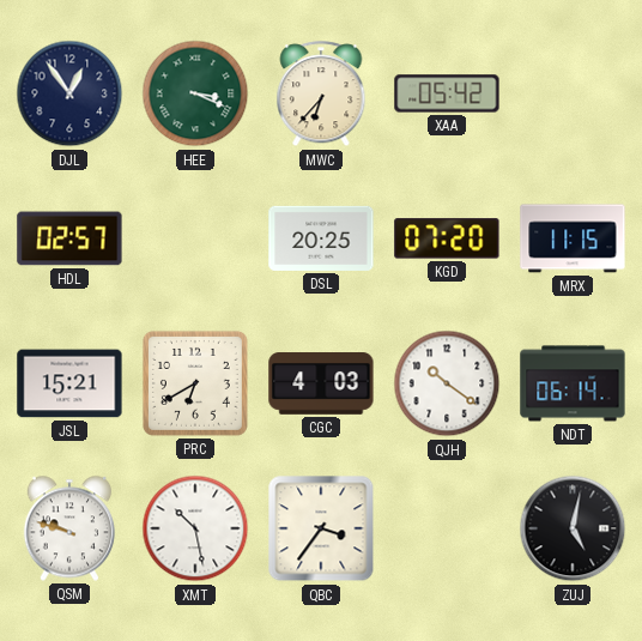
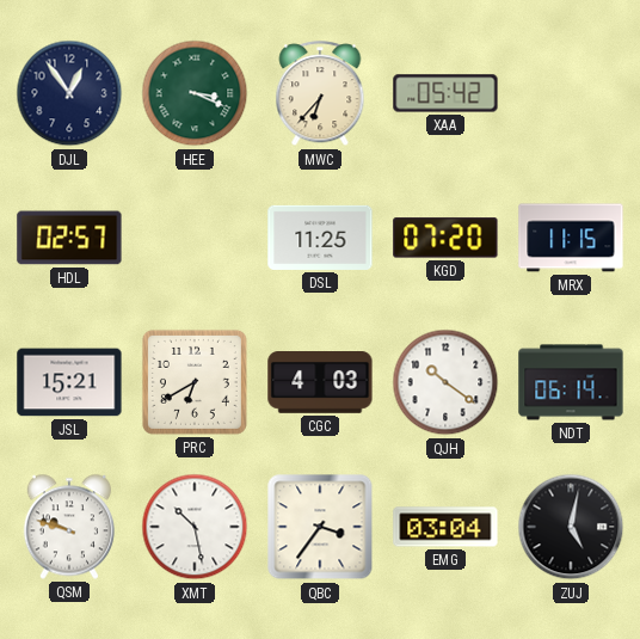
DSL: 20:25 -> 11:25
EMG: none -> 03:04
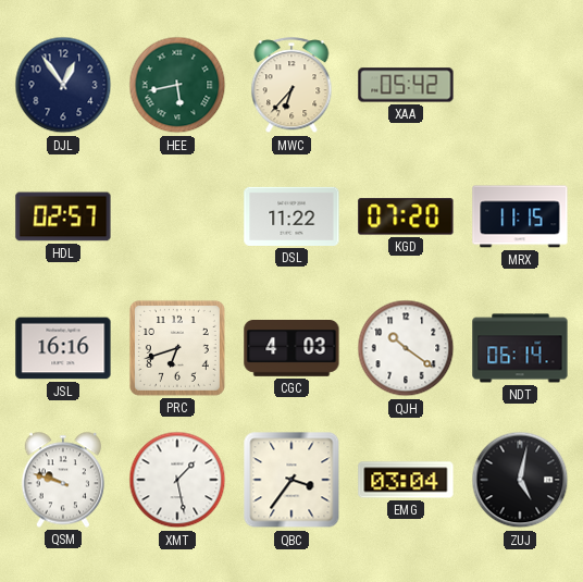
HEE: 3:19 -> 5:43
DSL: 11:25 -> 11:22
JSL: 15:21 -> 16:16
PRC: 6:40 -> 6:42
XMT: 10:28 -> 1:28
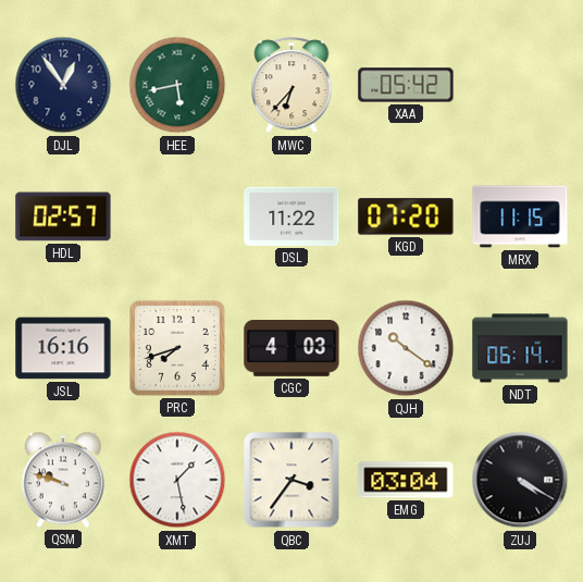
PRC: 6:42 -> 7:42
ZUJ: 5:02 -> 4:20
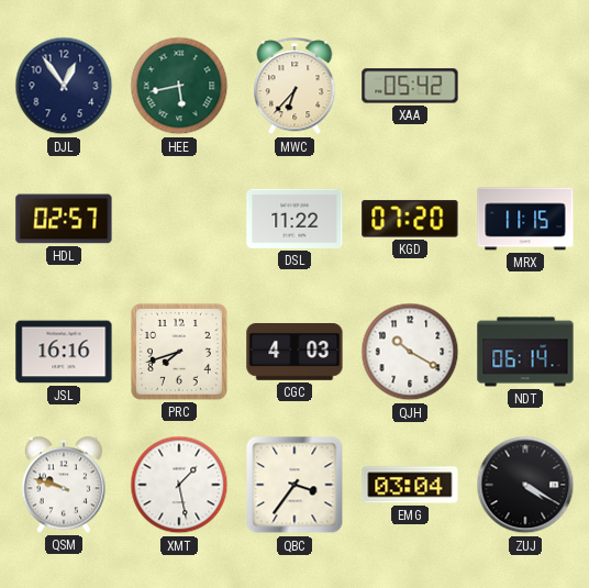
QJH: 10:21 -> 10:20
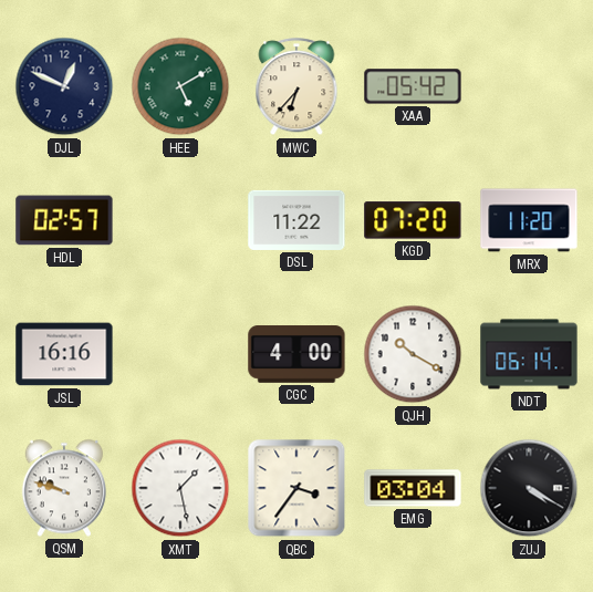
DJL: 12:54 -> 12:49
HEE: 5:43 -> 5:10
MRX: 11:15 -> 11:20
PRC: 7:42 -> none
CGC: 4:03 -> 4:00
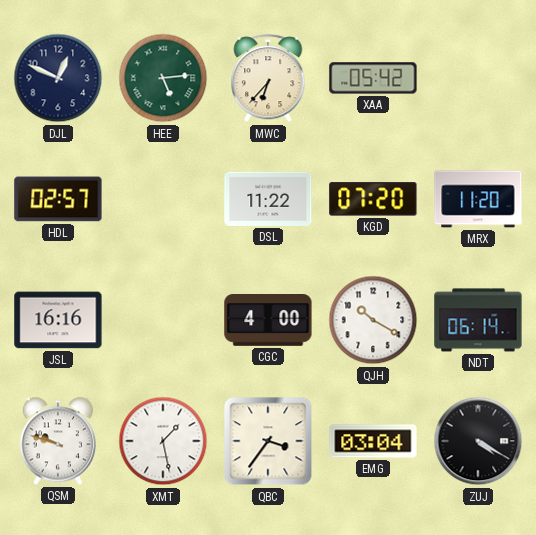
HEE: 5:10 -> 5:14
